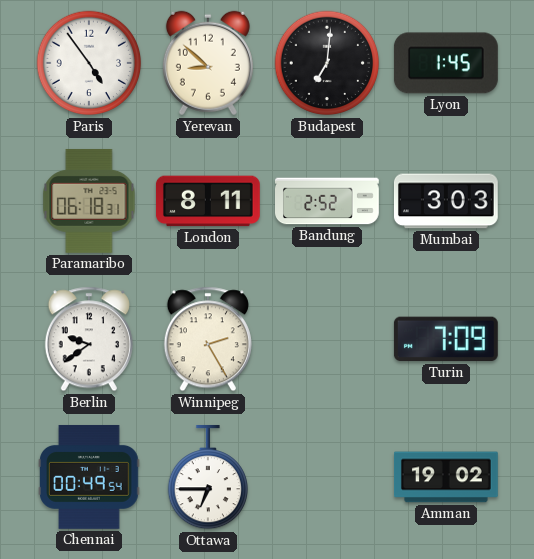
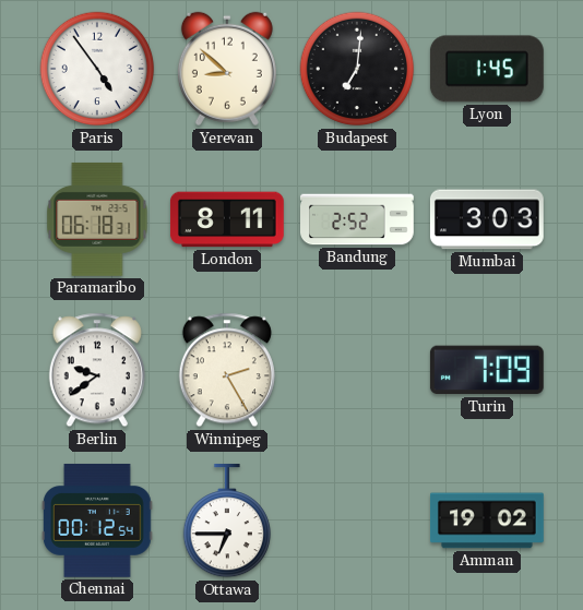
Chennai: 00:49 -> 00:12
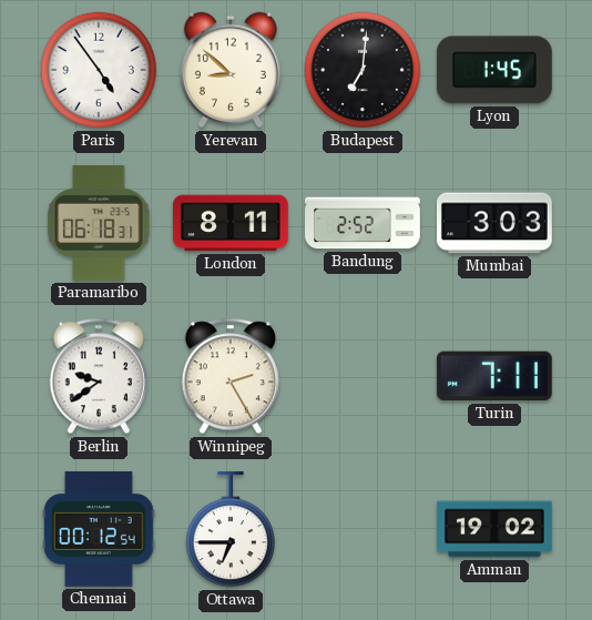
Turin: 7:09 -> 7:11
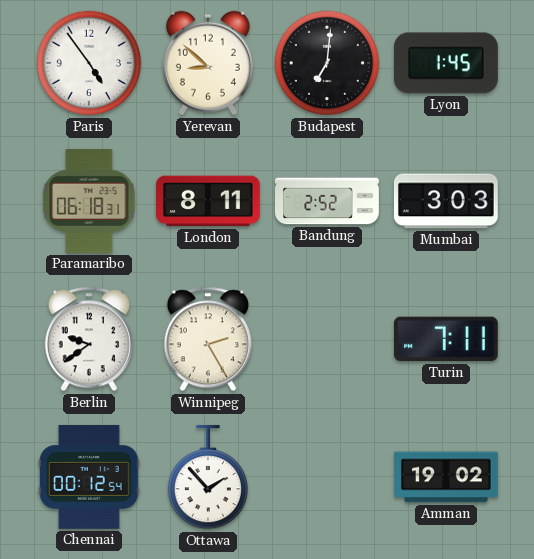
Ottawa: 6:45 -> 1:53
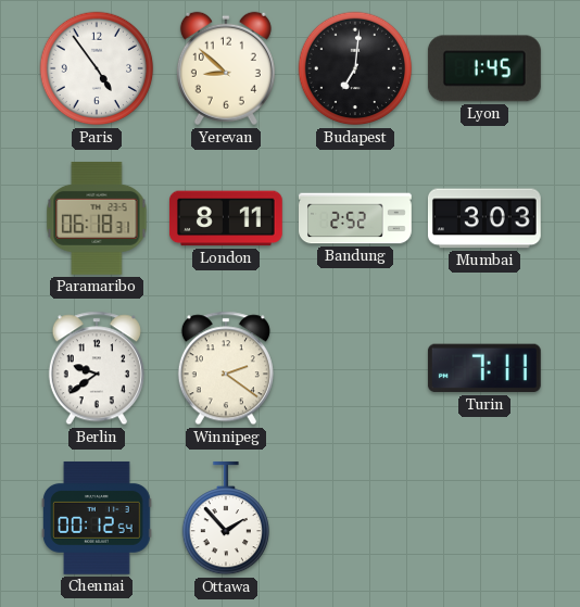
Winnipeg: 2:25 -> 2:21
Amman: 19:02 -> none
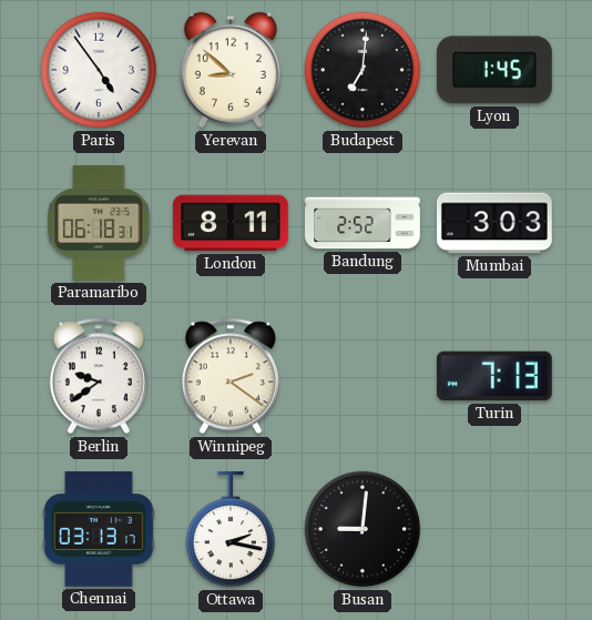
Turin: 7:11 -> 7:13
Chennai: 00:12 -> 03:13
Ottawa: 1:53 -> 2:17
Busan: none -> 9:01
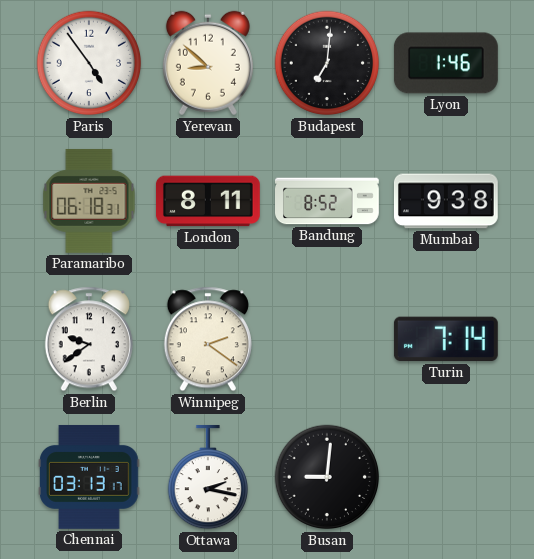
Lyon: 1:45 -> 1:46
Bandung: 2:52 -> 8:52
Mumbai: 3:03 -> 9:38
Turin: 7:13 -> 7:14
